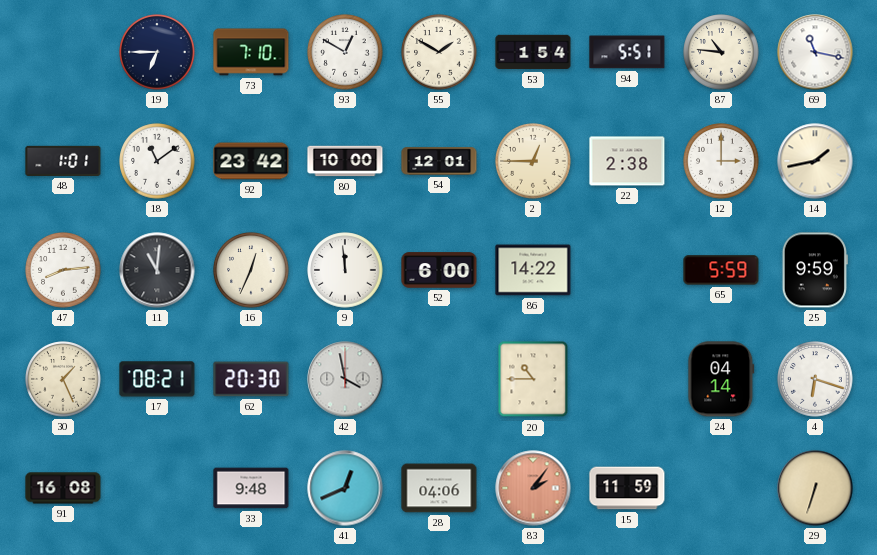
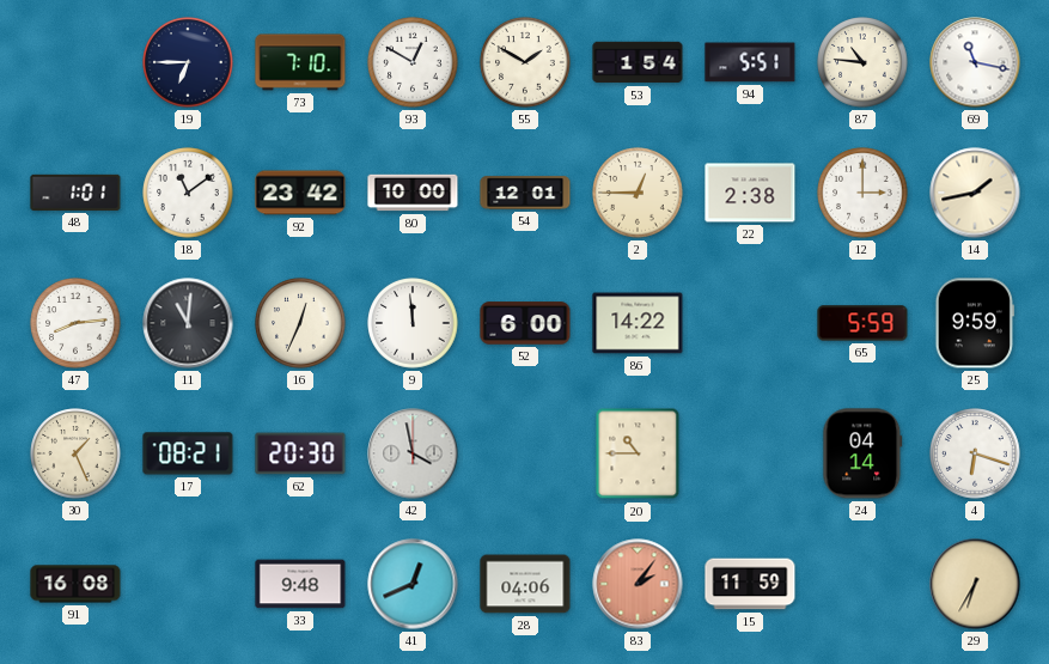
29: 6:33 -> 6:35
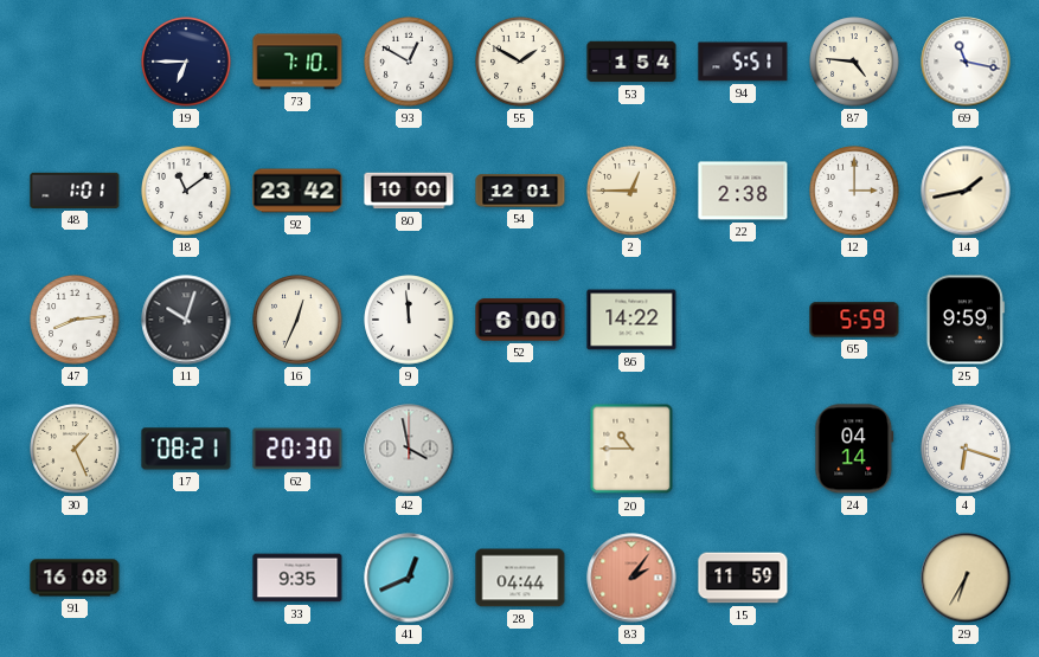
87: 10:46 -> 4:46
11: 11:01 -> 10:03
33: 9:48 -> 9:35
28: 04:06 -> 04:44
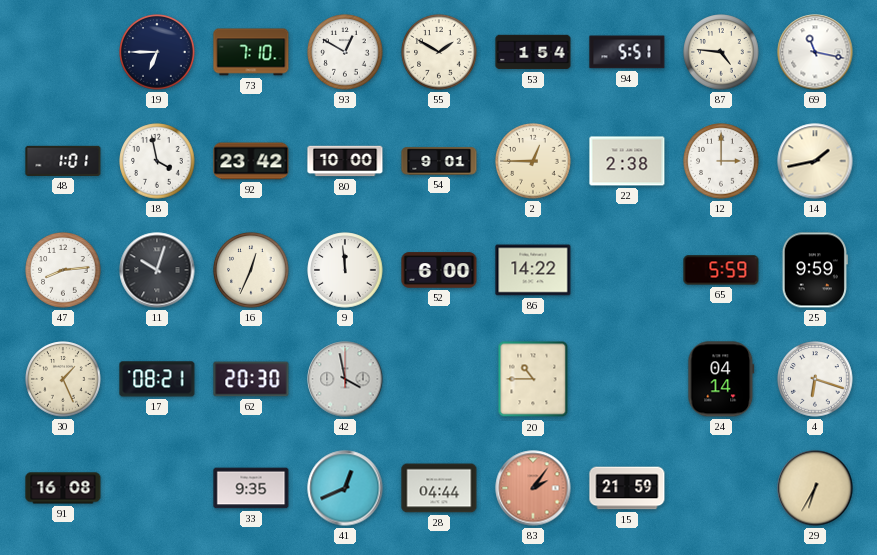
18: 11:09 -> 3:58
54: 12:01 -> 9:01
15: 11:59 -> 21:59
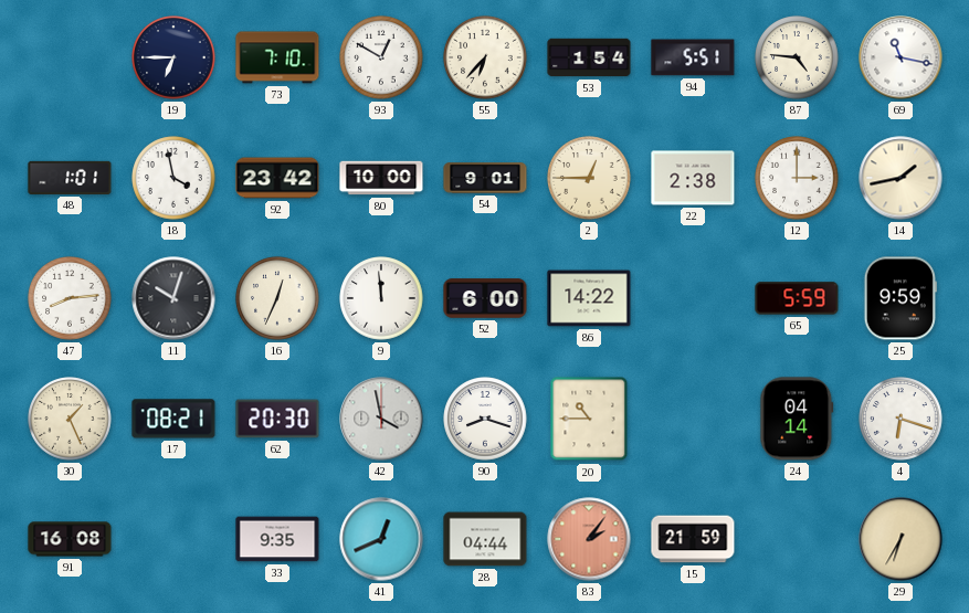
55: 1:50 -> 6:37
90: none -> 8:18
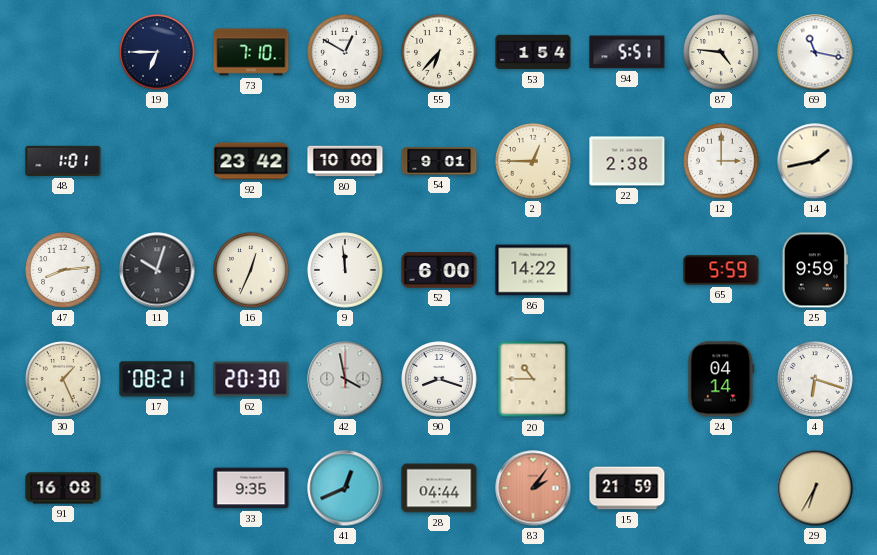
18: 3:58 -> none
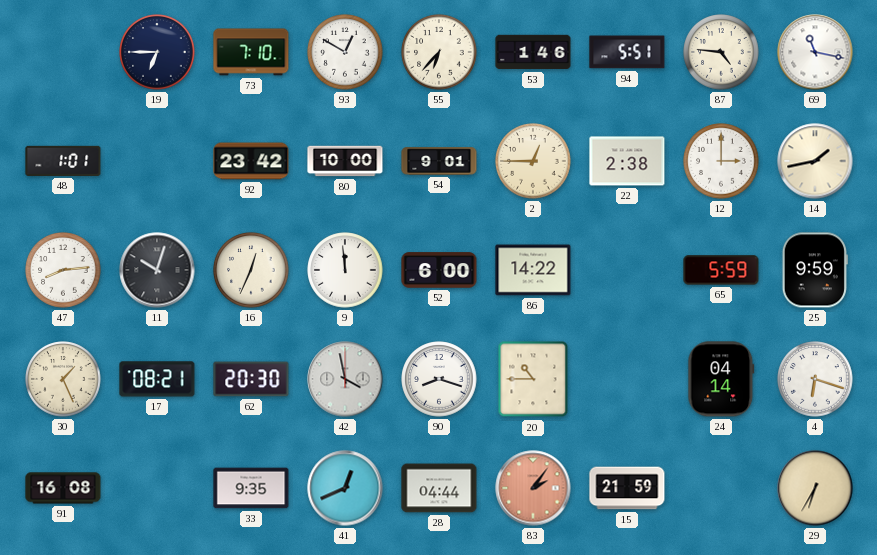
53: 1:54 -> 1:46
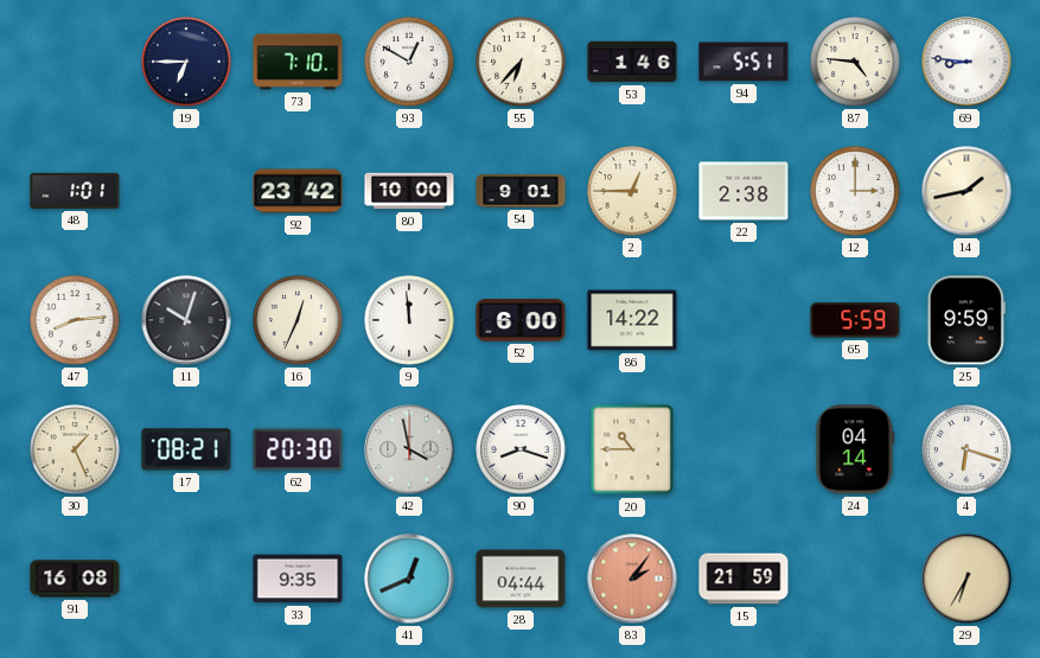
69: 11:17 -> 8:46
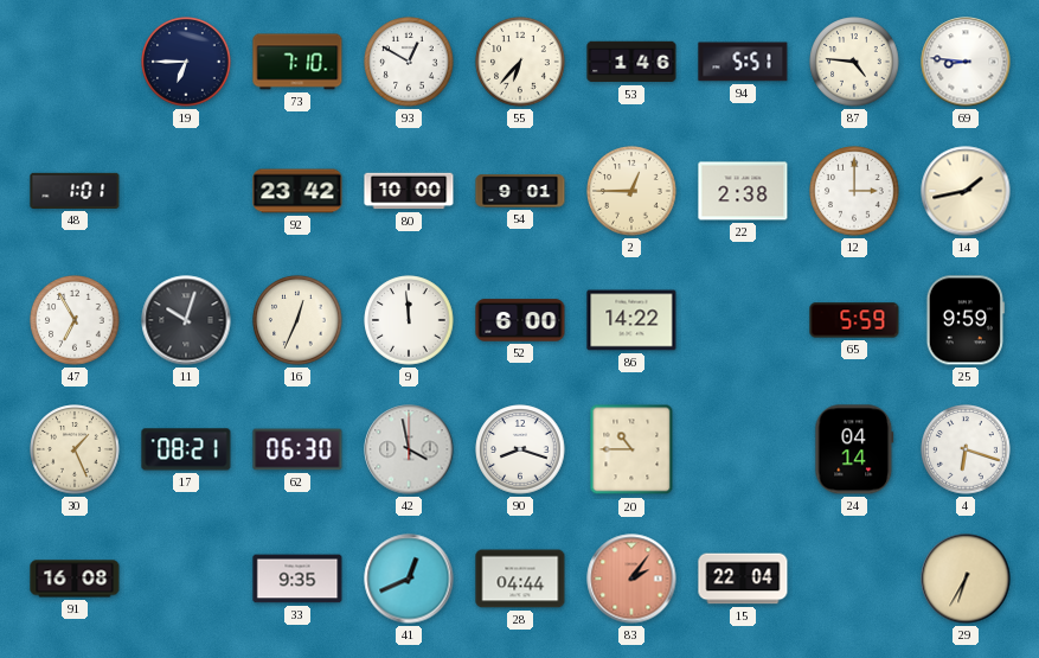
47: 8:14 -> 6:55
62: 20:30 -> 06:30
15: 21:59 -> 22:04
